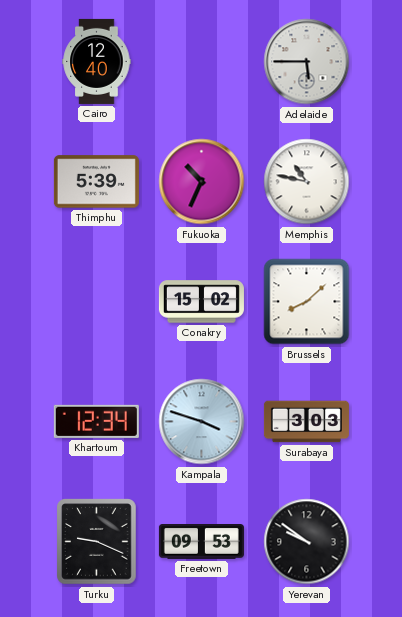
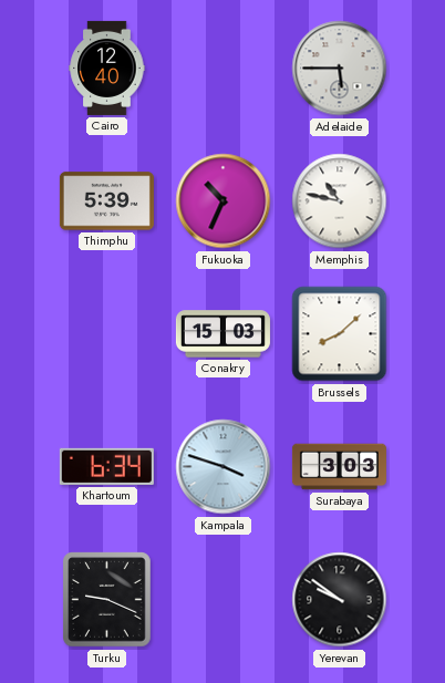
Conakry: 15:02 -> 15:03
Khartoum: 12:34 -> 6:34
Freetown: 09:53 -> none
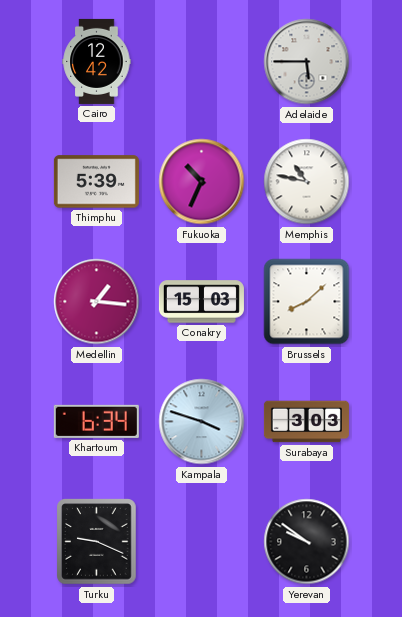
Cairo: 12:40 -> 12:42
Medellin: none -> 1:16
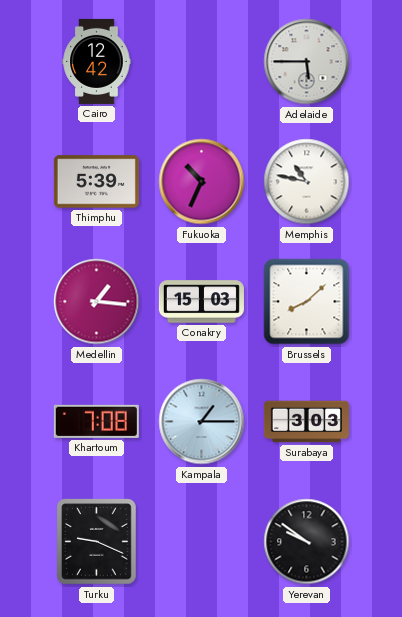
Khartoum: 6:34 -> 7:08
Kampala: 3:48 -> 1:15
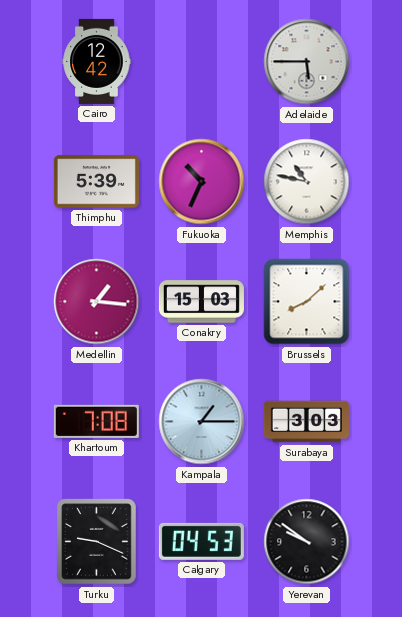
Calgary: none -> 04:53
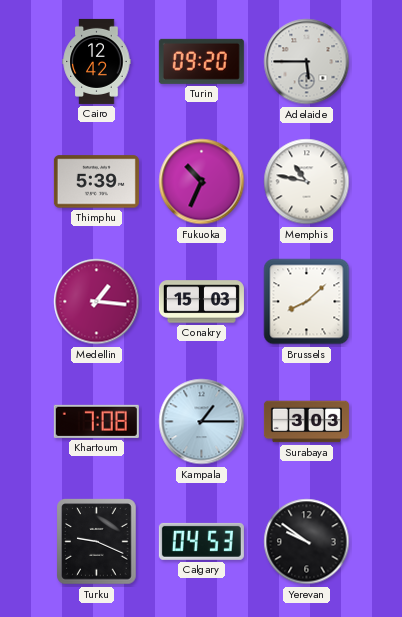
Turin: none -> 09:20
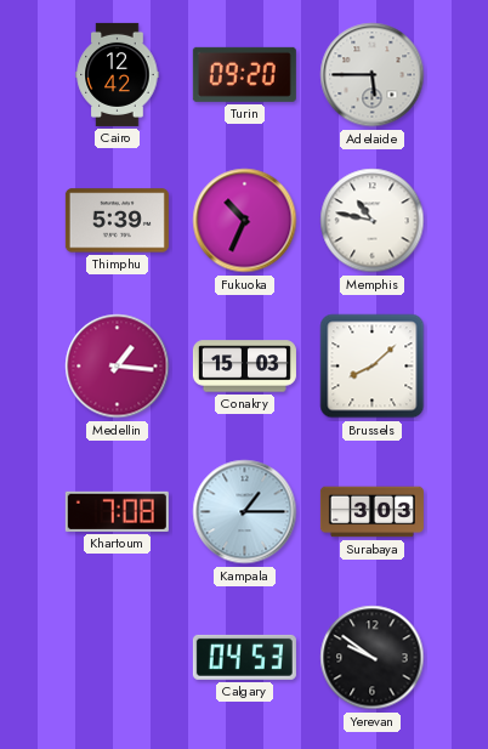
Turku: 9:19 -> none
